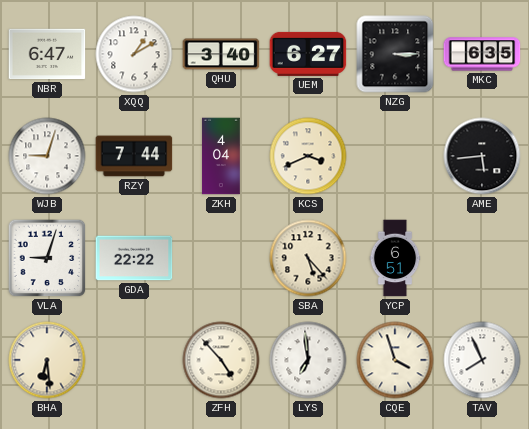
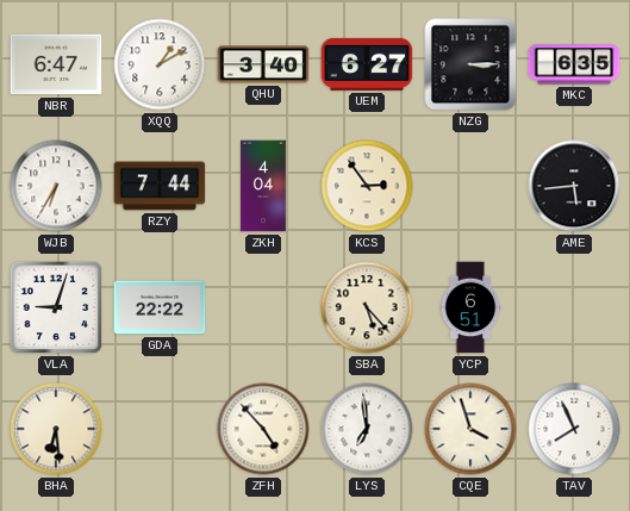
WJB: 9:03 -> 6:35
KCS: 3:41 -> 2:54
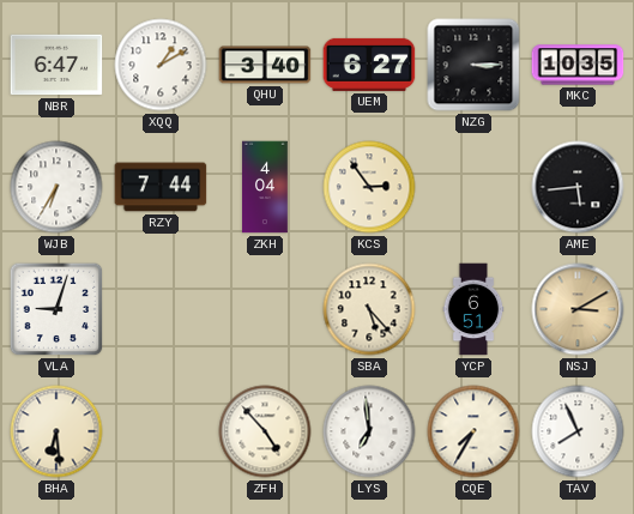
MKC: 6:35 -> 10:35
GDA: 22:22 -> none
NSJ: none -> 3:10
CQE: 3:57 -> 7:35
